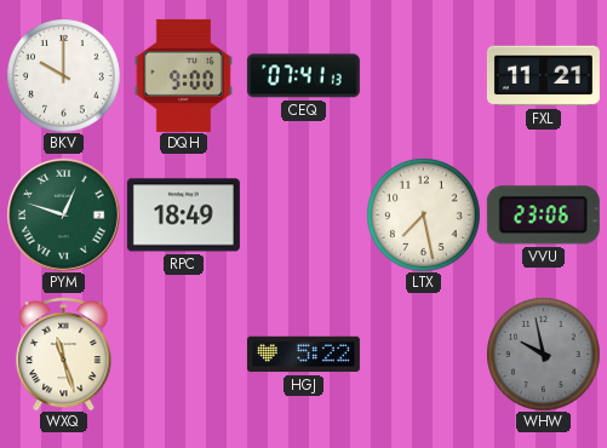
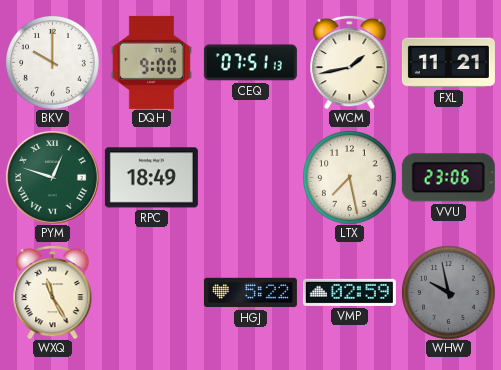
CEQ: 07:41 -> 07:51
WCM: none -> 1:43
WXQ: 11:27 -> 11:25
VMP: none -> 02:59
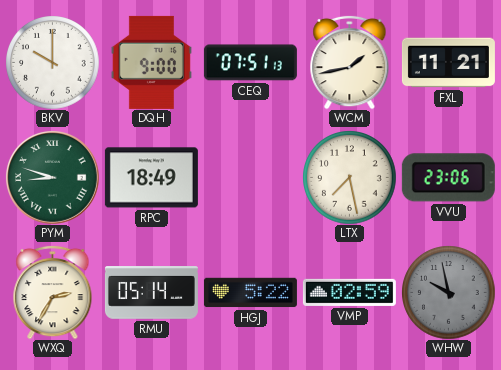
PYM: 12:48 -> 8:48
WXQ: 11:25 -> 2:35
RMU: none -> 05:14
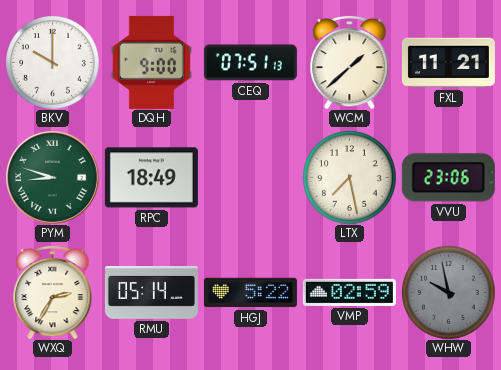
WCM: 1:43 -> 1:38
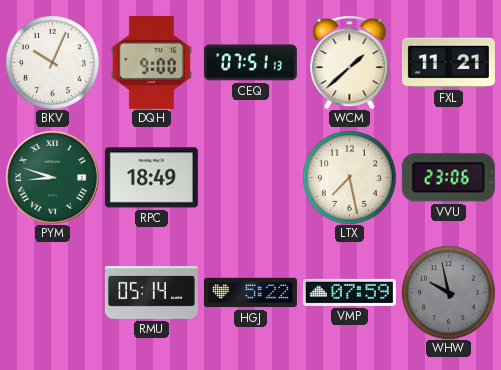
BKV: 10:00 -> 10:04
WXQ: 2:35 -> none
VMP: 02:59 -> 07:59
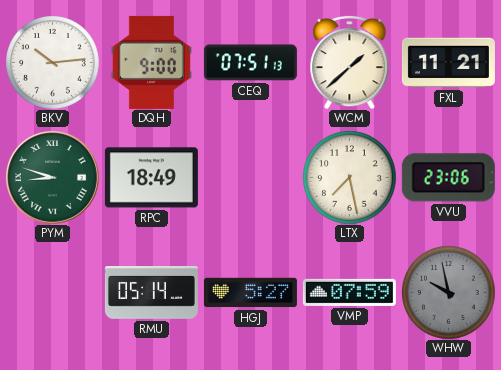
BKV: 10:04 -> 10:14
HGJ: 5:22 -> 5:27
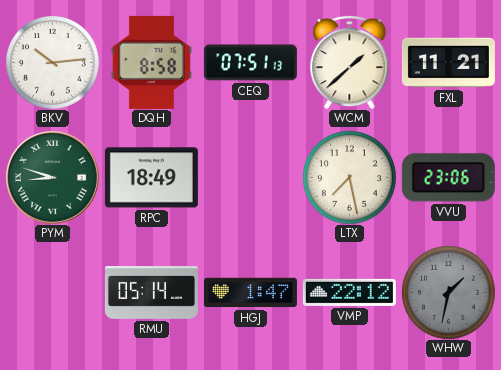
DQH: 9:00 -> 8:58
HGJ: 5:27 -> 1:47
VMP: 07:59 -> 22:12
WHW: 9:58 -> 1:32
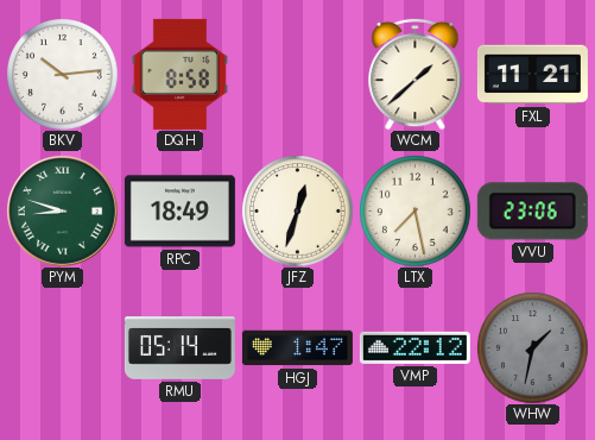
CEQ: 07:51 -> none
JFZ: none -> 12:33
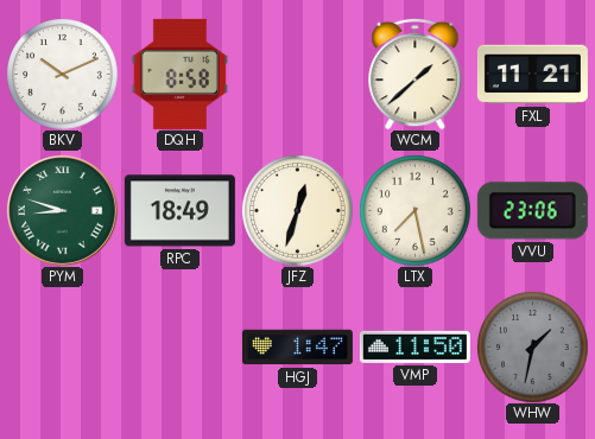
BKV: 10:14 -> 10:11
RMU: 05:14 -> none
VMP: 22:12 -> 11:50
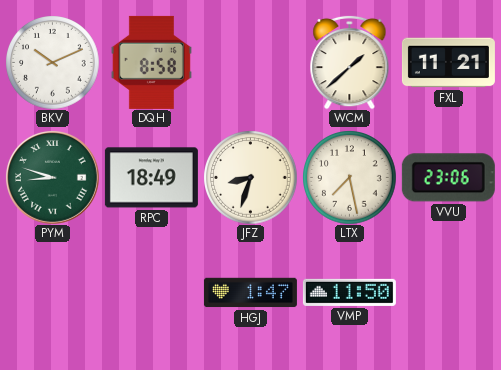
JFZ: 12:33 -> 8:33
WHW: 1:32 -> none
